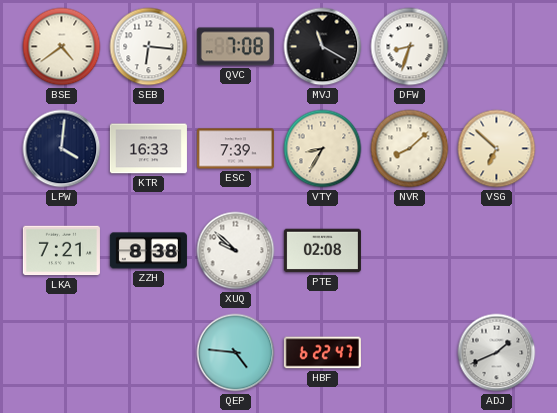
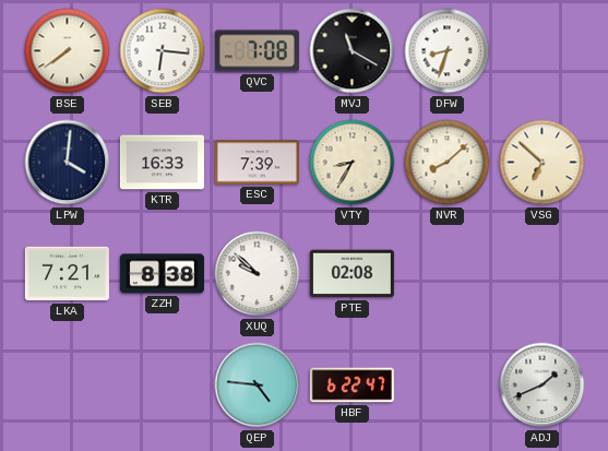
BSE: 4:39 -> 7:39
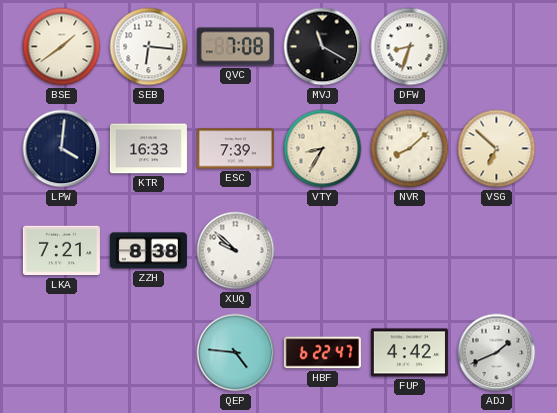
BSE: 7:39 -> 1:39
PTE: 02:08 -> none
FUP: none -> 4:42
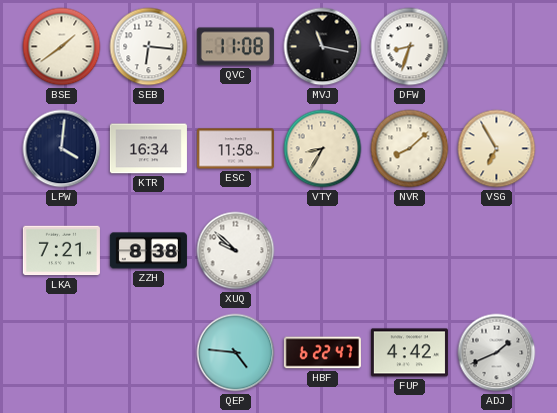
QVC: 7:08 -> 11:08
MVJ: 11:20 -> 11:17
KTR: 16:33 -> 16:34
ESC: 7:39 -> 11:58
VSG: 6:52 -> 6:55
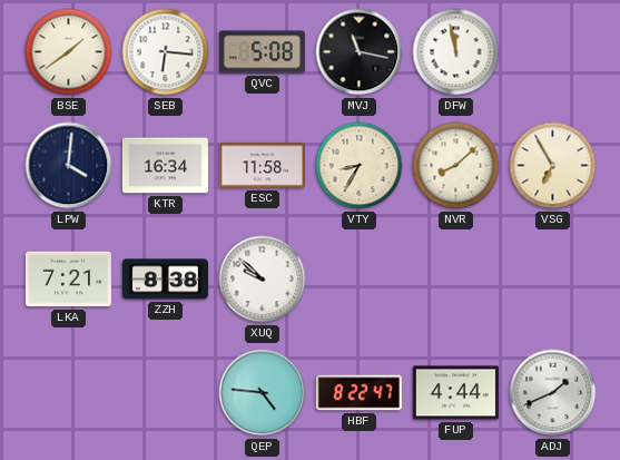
QVC: 11:08 -> 5:08
DFW: 8:33 -> 11:58
HBF: 6:22 -> 8:22
FUP: 4:42 -> 4:44
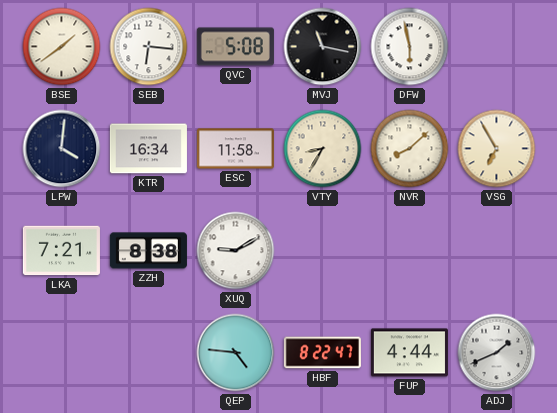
DFW: 11:58 -> 5:58
XUQ: 9:52 -> 9:10
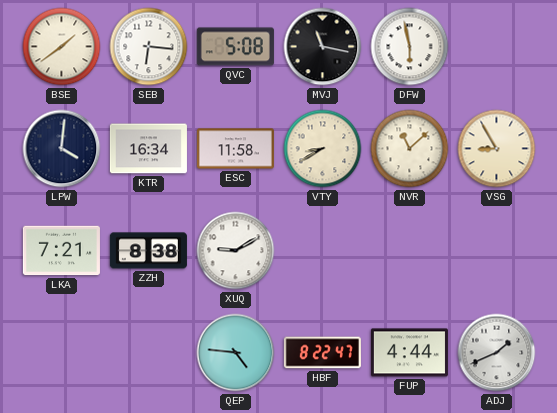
VTY: 8:35 -> 8:40
NVR: 8:08 -> 11:08
VSG: 6:55 -> 8:55
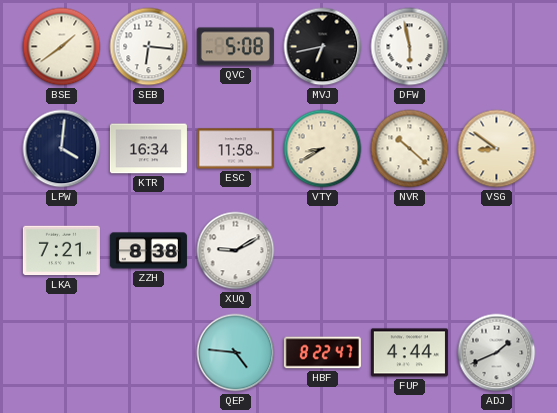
MVJ: 11:17 -> 6:43
NVR: 11:08 -> 10:22
VSG: 8:55 -> 8:51
